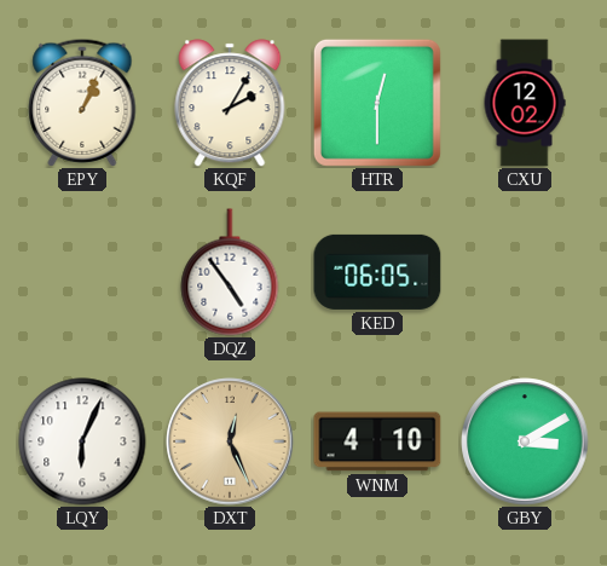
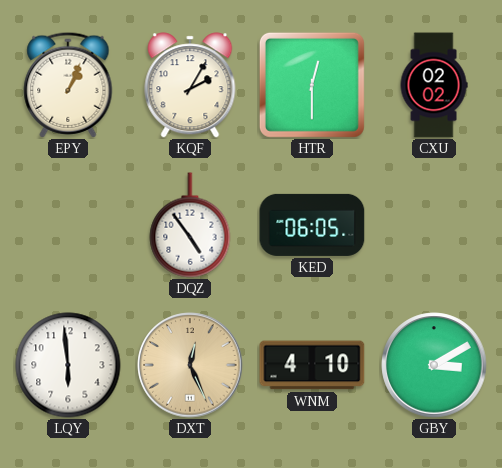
CXU: 12:02 -> 02:02
LQY: 6:04 -> 5:59
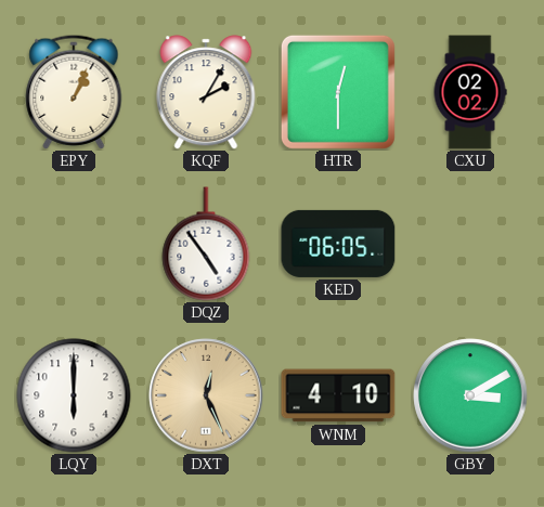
LQY: 5:59 -> 6:00
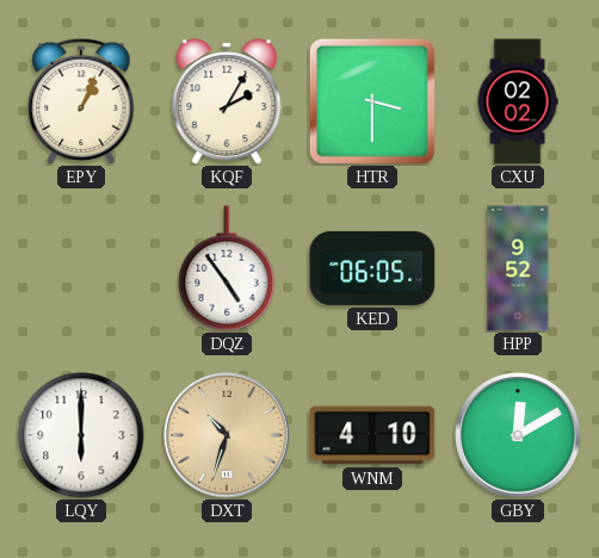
HTR: 12:30 -> 3:30
HPP: none -> 9:52
DXT: 12:26 -> 10:33
GBY: 3:10 -> 12:10
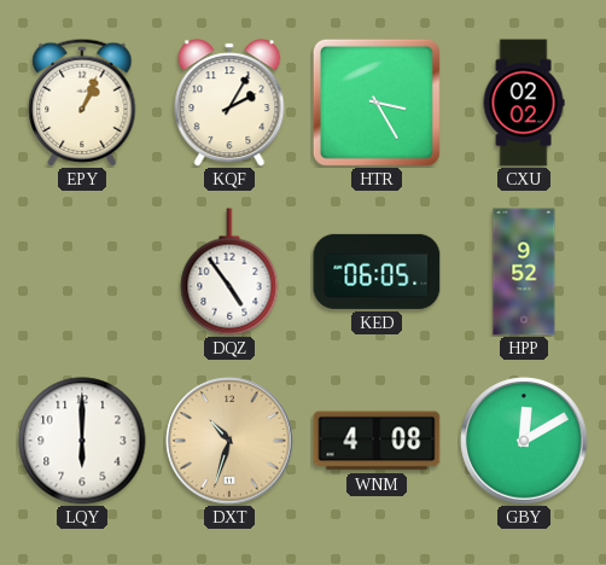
HTR: 3:30 -> 3:25
WNM: 4:10 -> 4:08
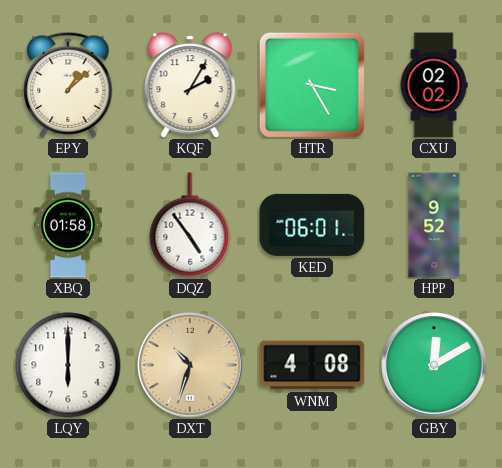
EPY: 1:04 -> 1:08
XBQ: none -> 01:58
KED: 06:05 -> 06:01
